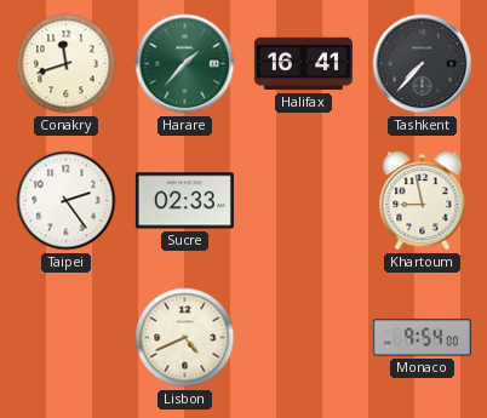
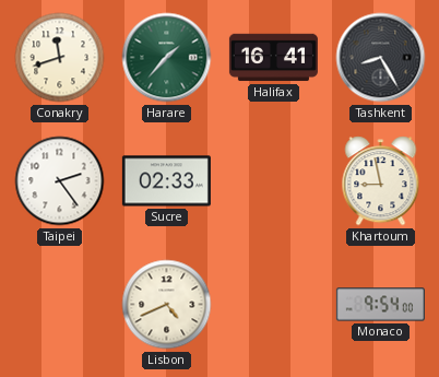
Tashkent: 7:37 -> 8:25
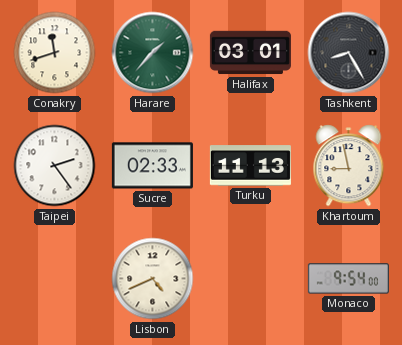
Halifax: 16:41 -> 03:01
Turku: none -> 11:13
